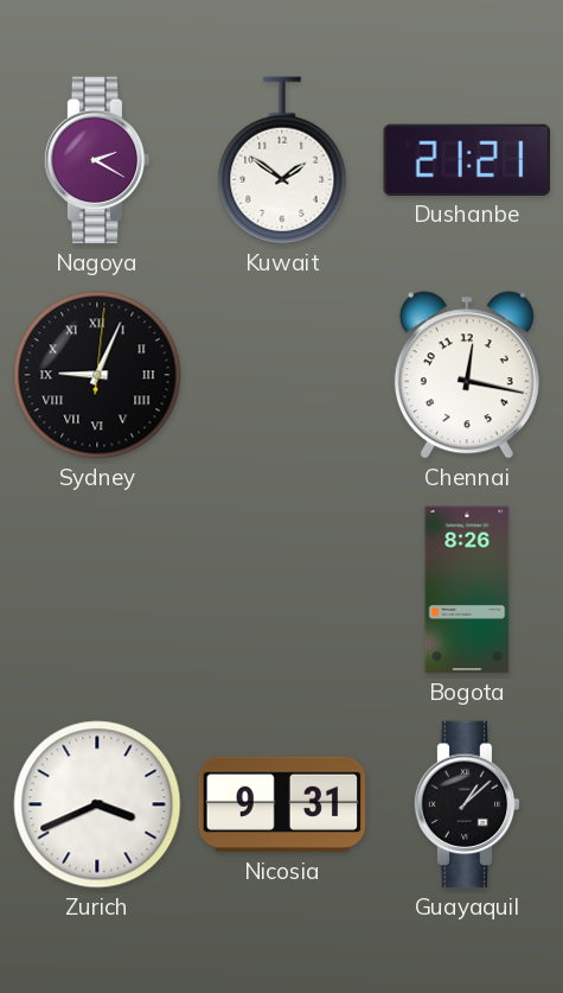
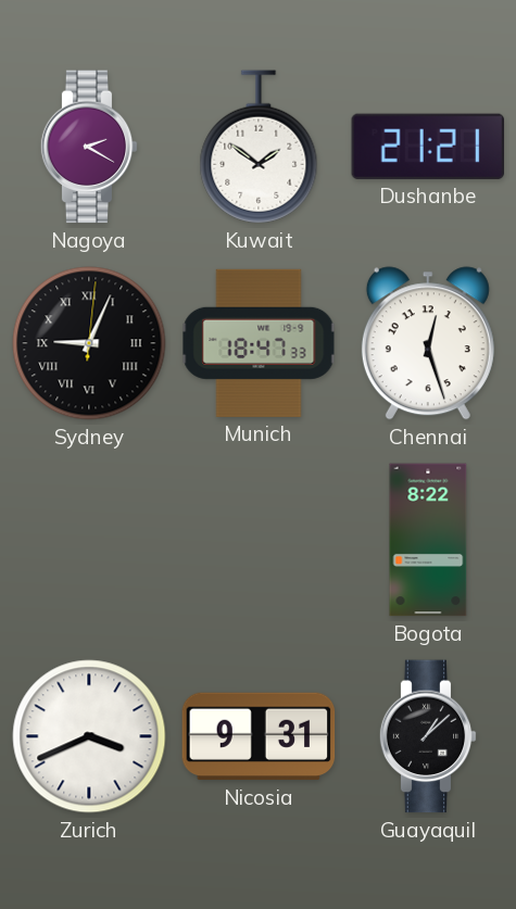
Munich: none -> 18:47
Chennai: 12:17 -> 12:27
Bogota: 8:26 -> 8:22
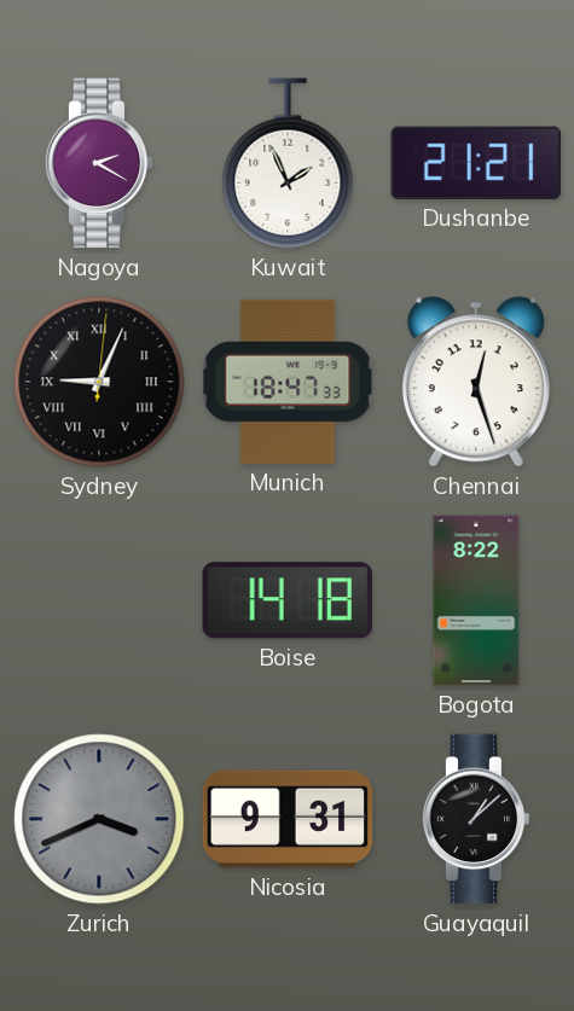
Kuwait: 1:51 -> 1:56
Boise: none -> 14:18
Zurich dial: white -> grey
